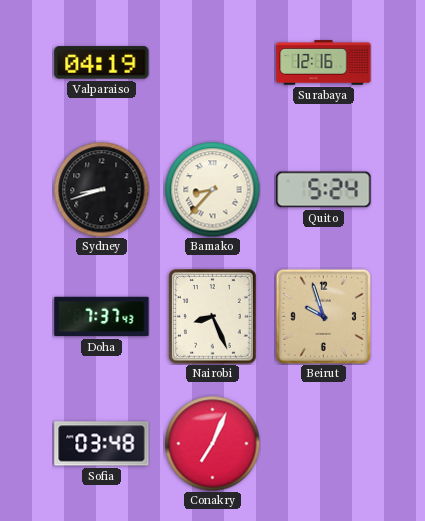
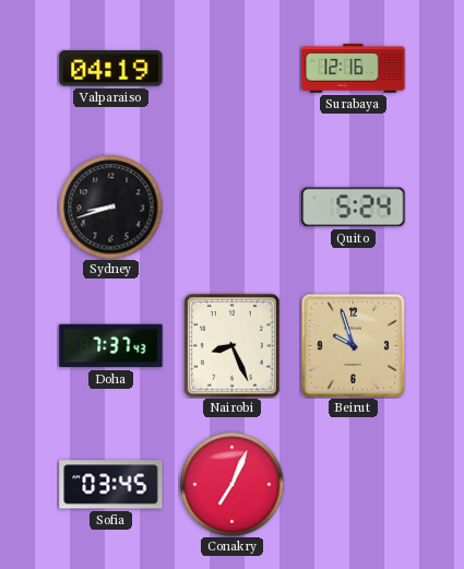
Bamako: 8:37 -> none
Sofia: 03:48 -> 03:45
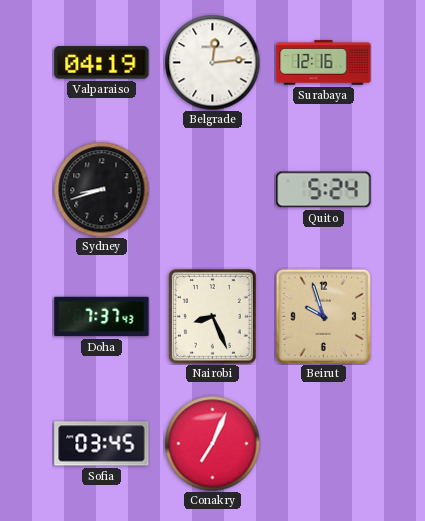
Belgrade: none -> 12:14
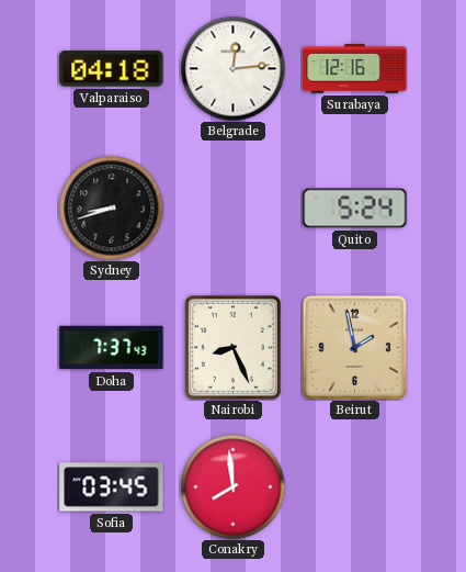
Valparaiso: 04:19 -> 04:18
Beirut: 9:57 -> 1:58
Conakry: 7:04 -> 7:59
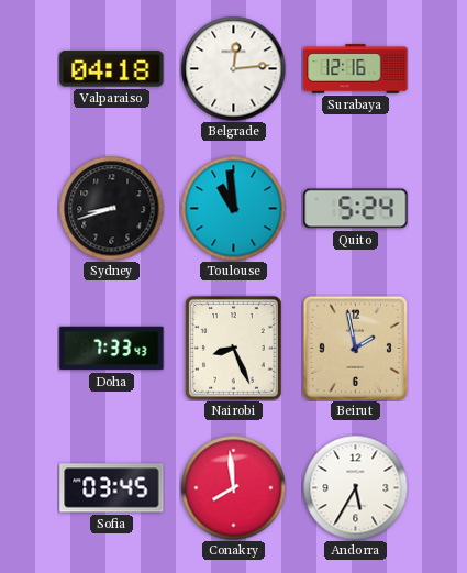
Toulouse: none -> 10:59
Doha: 7:37 -> 7:33
Andorra: none -> 5:35
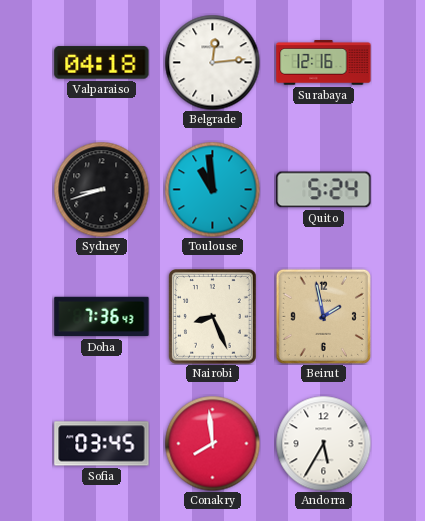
Doha: 7:33 -> 7:36
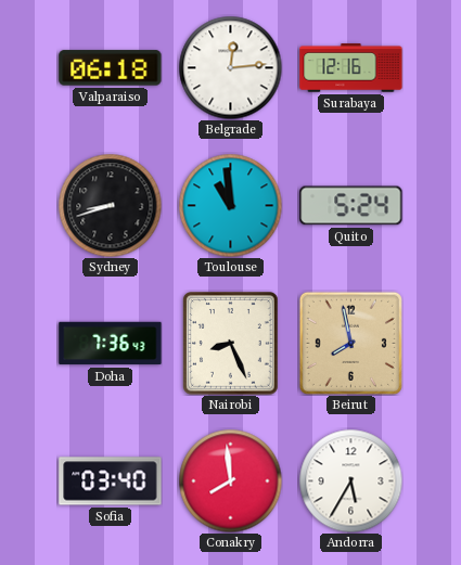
Valparaiso: 04:18 -> 06:18
Beirut: 1:58 -> 7:58
Sofia: 03:45 -> 03:40
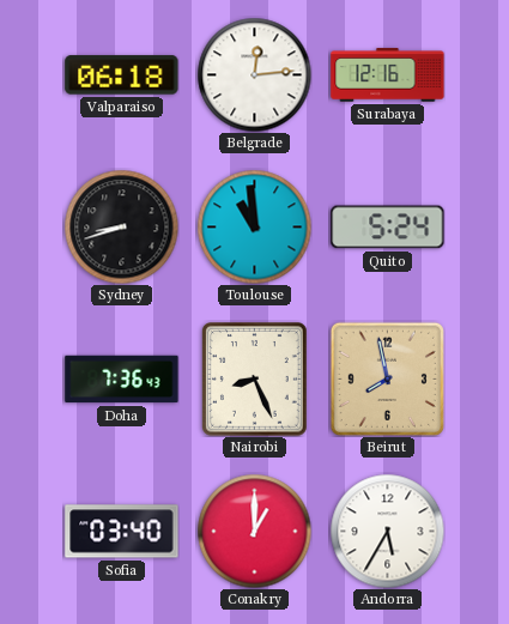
Conakry: 7:59 -> 1:00
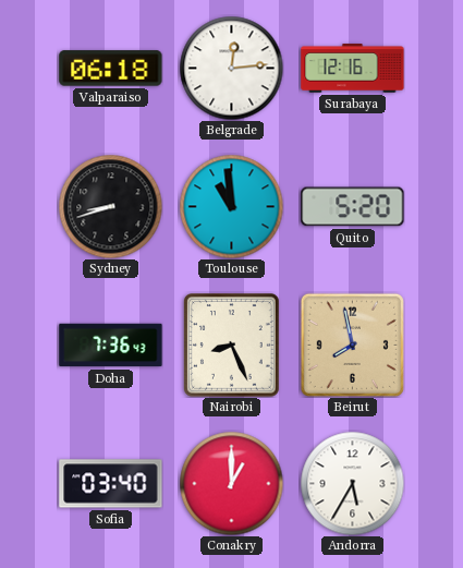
Quito: 5:24 -> 5:20
